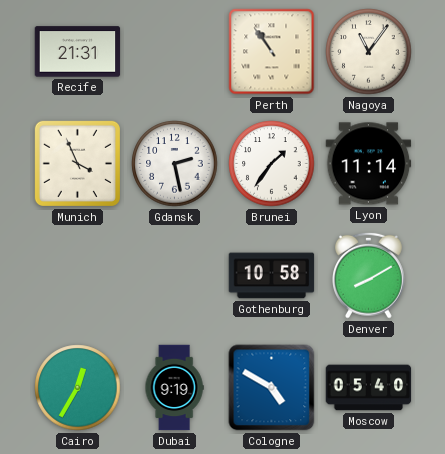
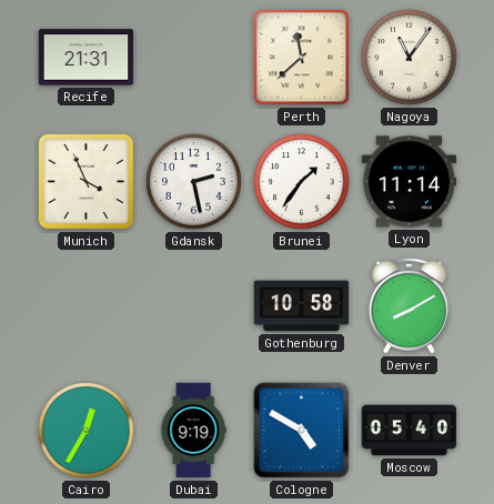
Perth: 10:54 -> 11:38
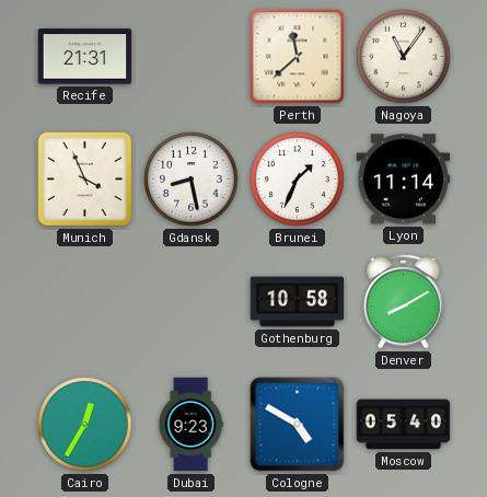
Gdansk: 2:28 -> 8:28
Brunei: 1:36 -> 1:34
Dubai: 9:19 -> 9:23
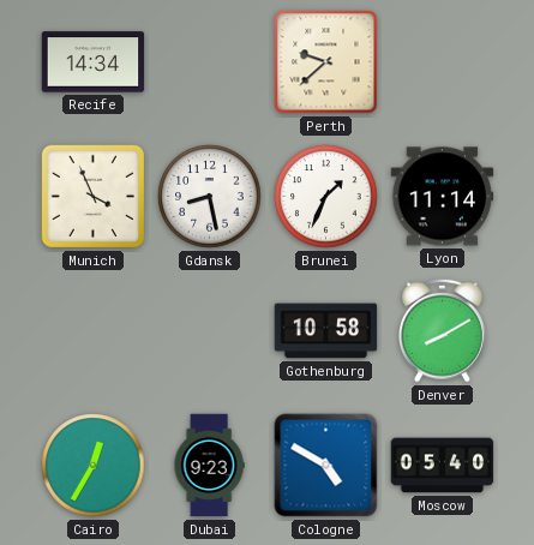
Recife: 21:31 -> 14:34
Perth: 11:38 -> 9:38
Nagoya: 11:06 -> none
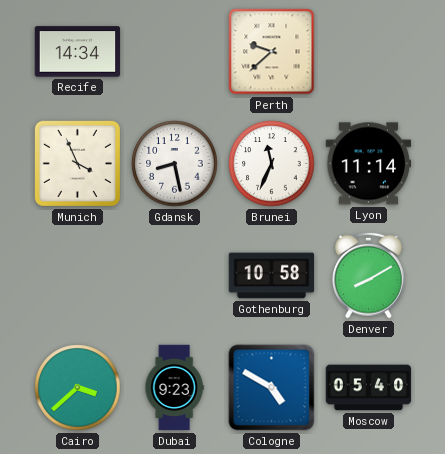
Brunei: 1:34 -> 11:34
Cairo: 12:35 -> 3:38
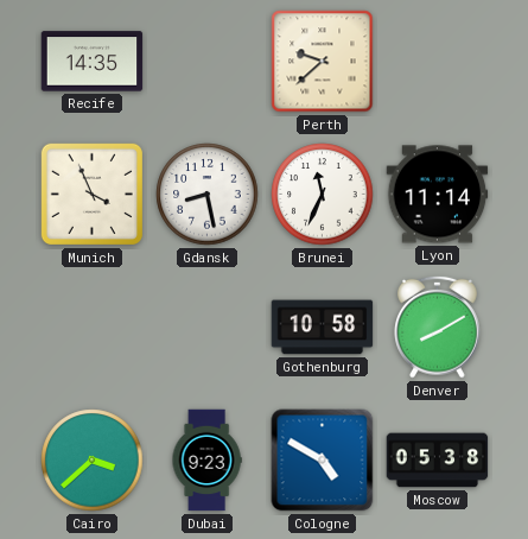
Recife: 14:34 -> 14:35
Moscow: 05:40 -> 05:38
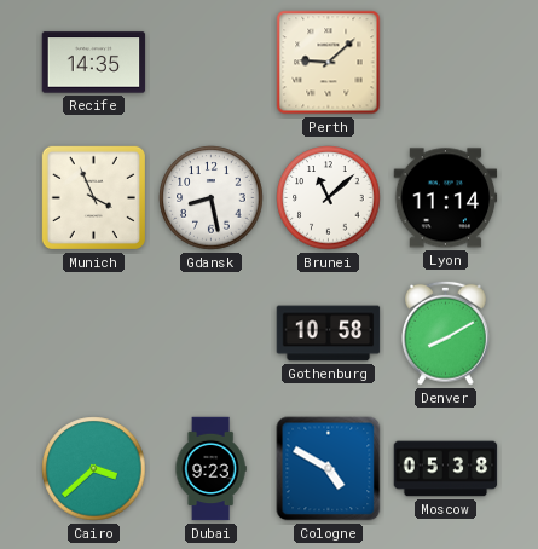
Perth: 9:38 -> 9:08
Brunei: 11:34 -> 11:08
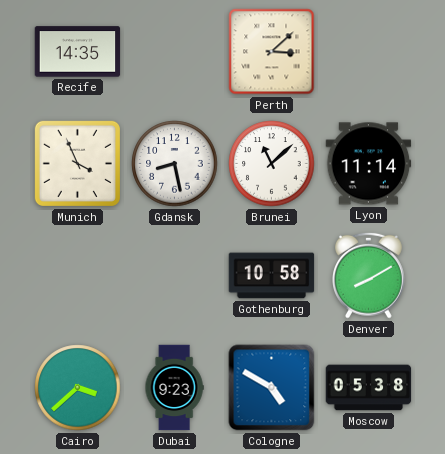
Perth: 9:08 -> 3:08
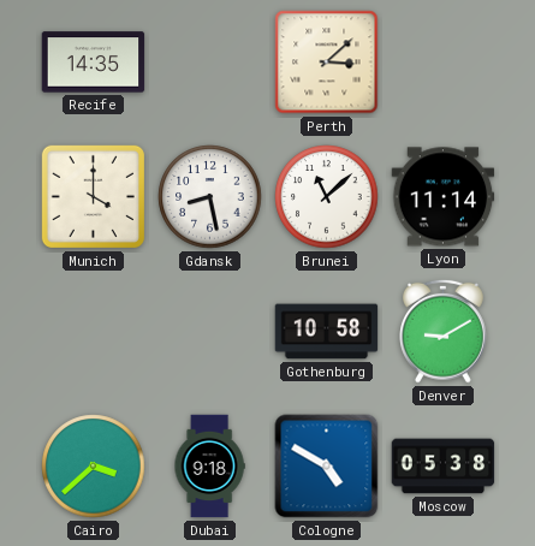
Munich: 3:56 -> 4:00
Denver: 8:10 -> 9:10
Dubai: 9:23 -> 9:18
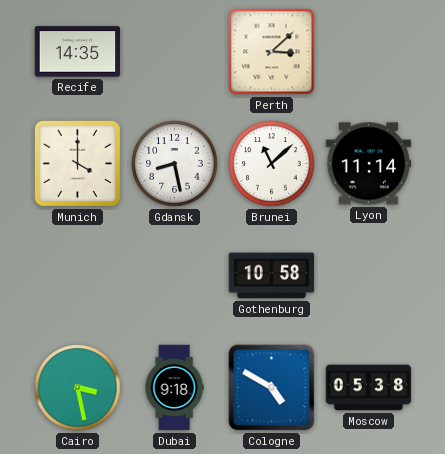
Denver: 9:10 -> none
Cairo: 3:38 -> 3:28
